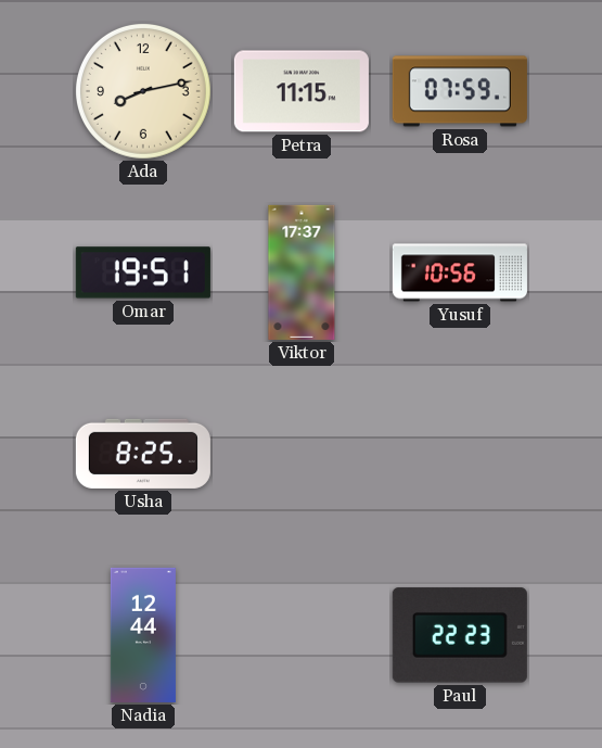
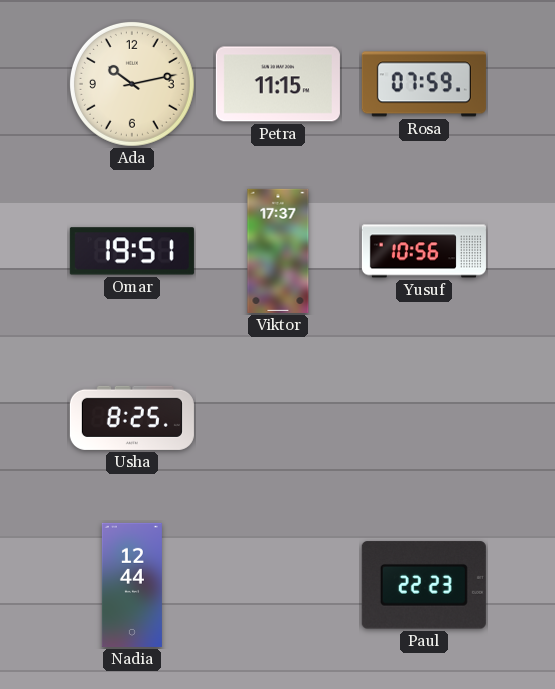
Ada: 8:13 -> 10:13
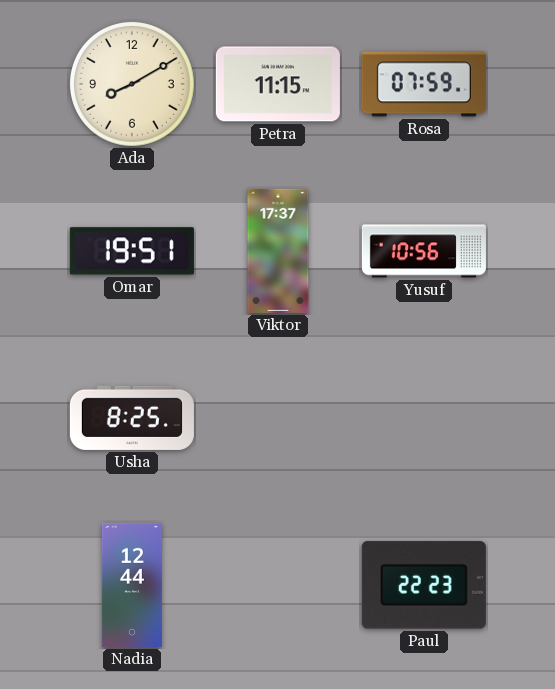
Ada: 10:13 -> 8:10
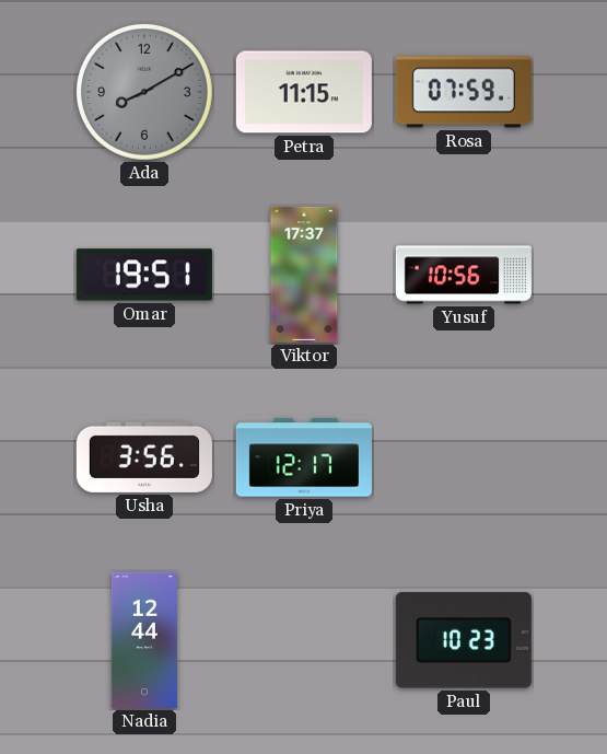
Ada dial: cream -> grey
Usha: 8:25 -> 3:56
Priya: none -> 12:17
Paul: 22:23 -> 10:23
